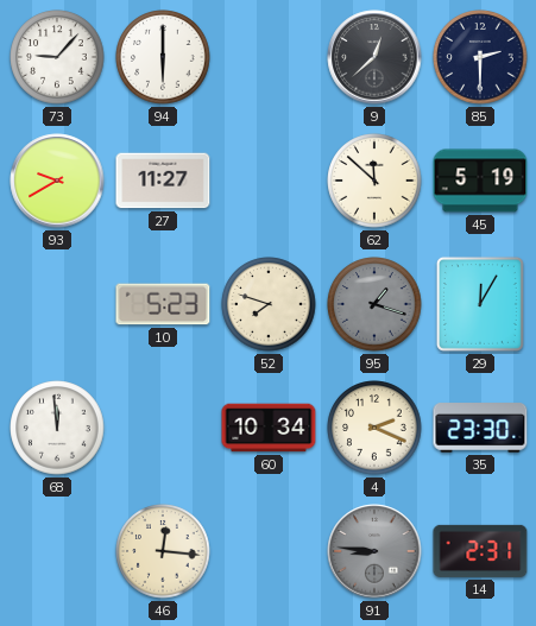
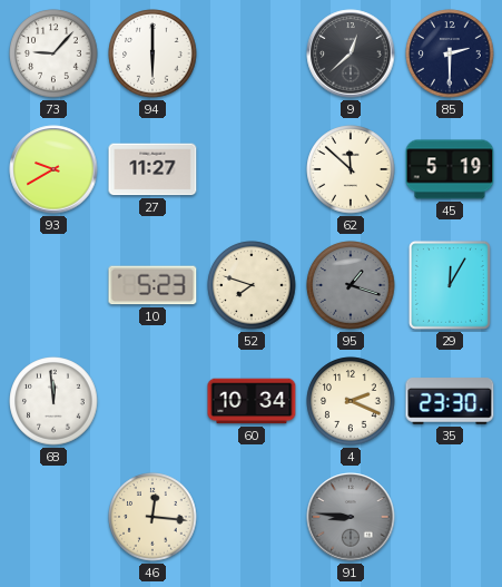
14: 2:31 -> none
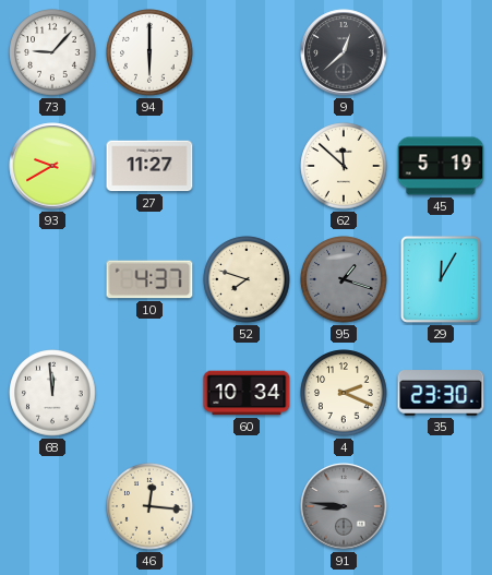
85: 2:30 -> none
10: 5:23 -> 4:37
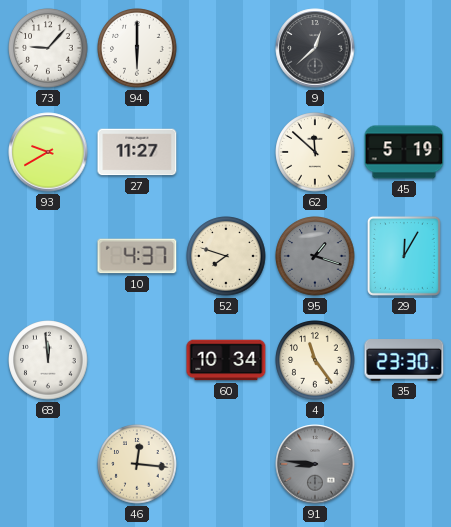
4: 2:19 -> 11:24
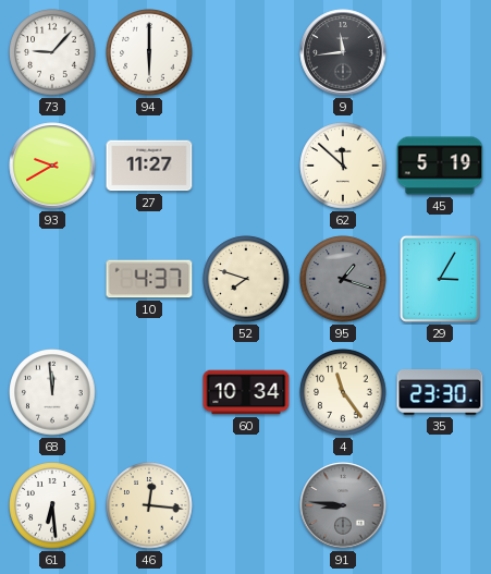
9: 12:38 -> 11:44
29: 12:05 -> 3:05
61: none -> 6:29
